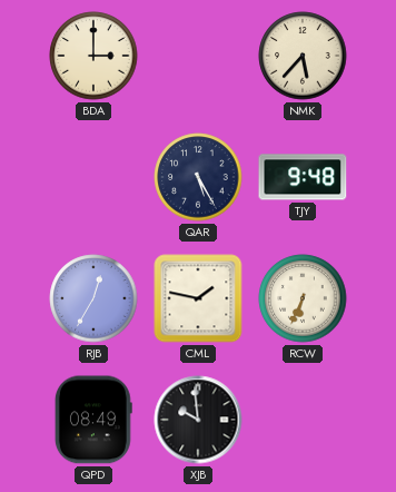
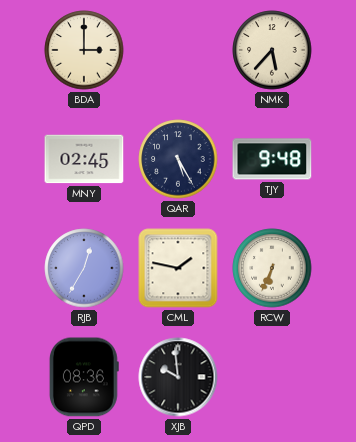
MNY: none -> 02:45
QPD: 08:49 -> 08:36
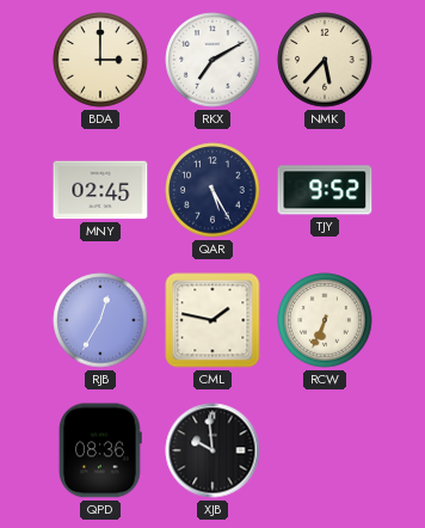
RKX: none -> 7:10
TJY: 9:48 -> 9:52
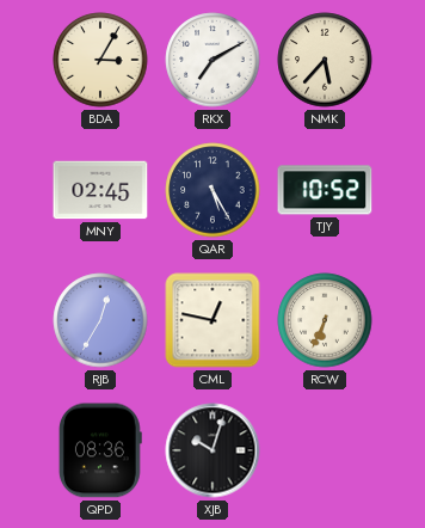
BDA: 3:00 -> 3:05
TJY: 9:52 -> 10:52
CML: 1:47 -> 12:47
XJB: 9:59 -> 10:03
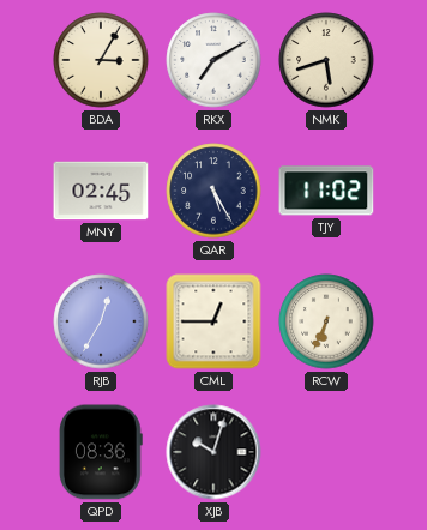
NMK: 5:37 -> 5:42
TJY: 10:52 -> 11:02
CML: 12:47 -> 12:45
